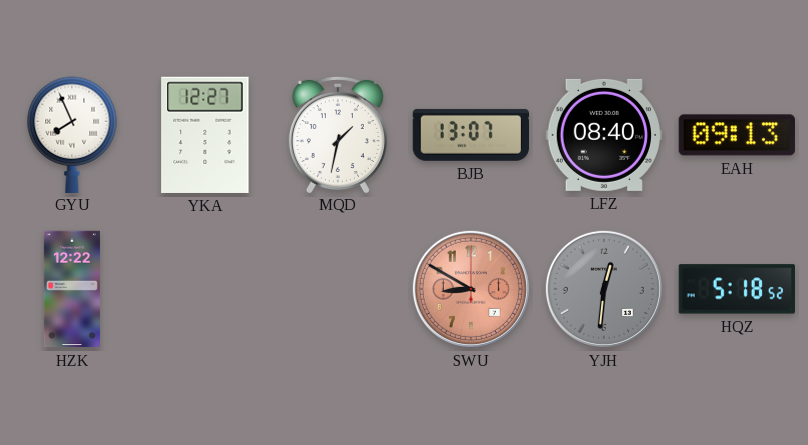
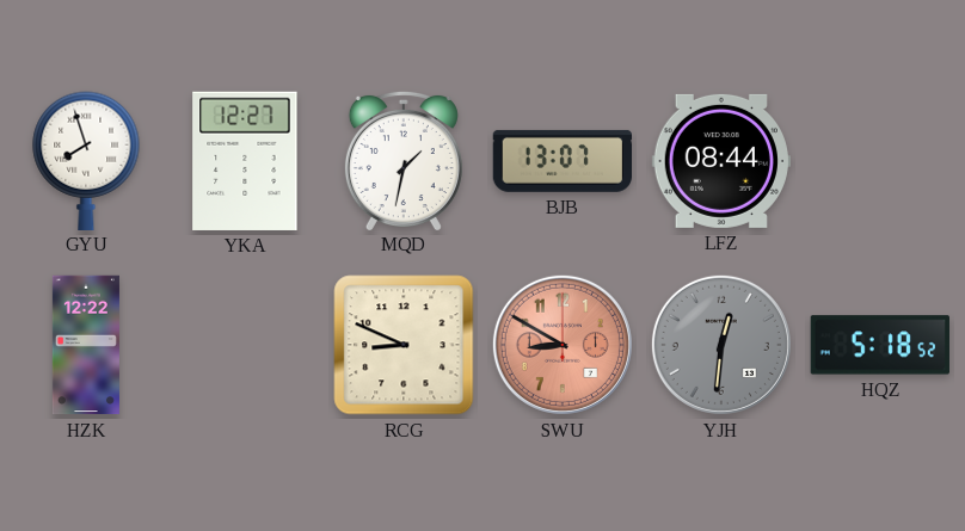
GYU: 7:56 -> 7:57
LFZ: 08:40 -> 08:44
EAH: 09:13 -> none
RCG: none -> 8:49
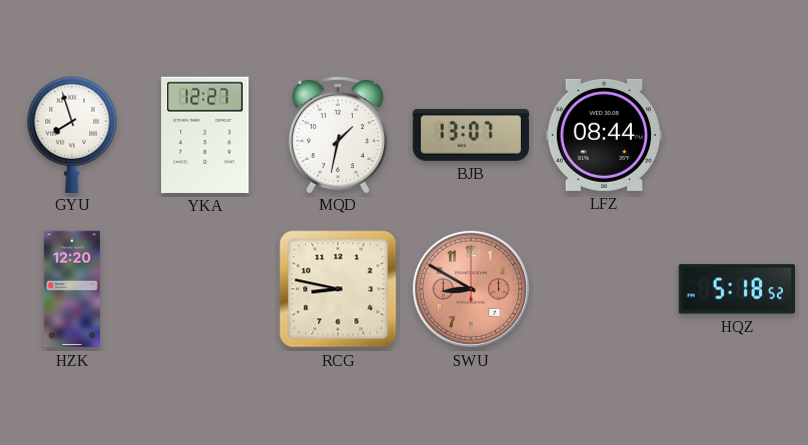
HZK: 12:22 -> 12:20
RCG: 8:49 -> 8:47
YJH: 12:31 -> none
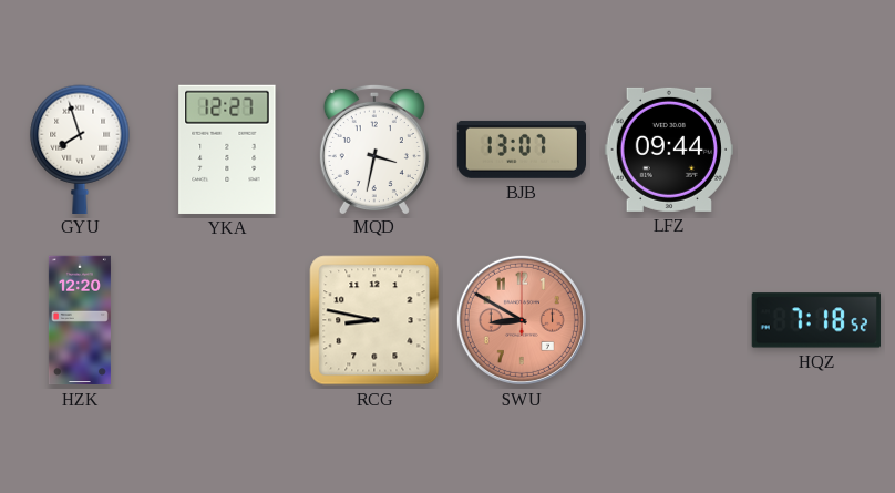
MQD: 1:32 -> 3:32
LFZ: 08:44 -> 09:44
HQZ: 5:18 -> 7:18
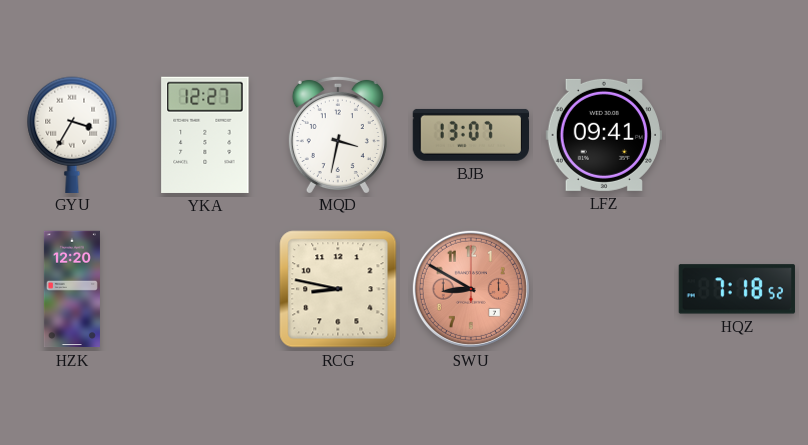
GYU: 7:57 -> 3:35
LFZ: 09:44 -> 09:41
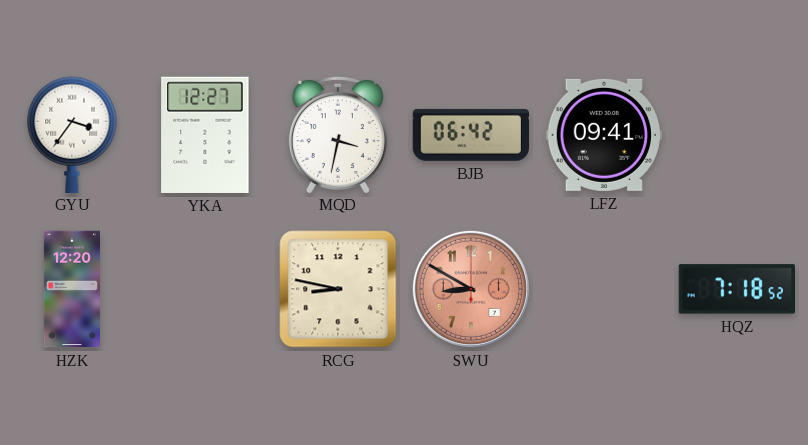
GYU: 3:35 -> 3:36
BJB: 13:07 -> 06:42
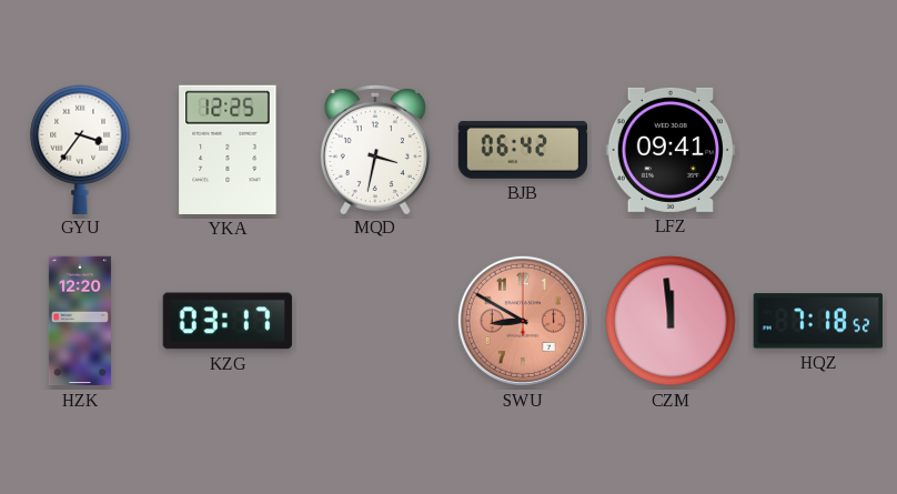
YKA: 12:27 -> 12:25
KZG: none -> 03:17
RCG: 8:47 -> none
CZM: none -> 11:59
